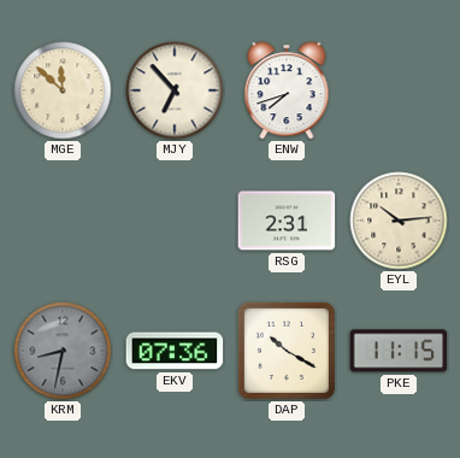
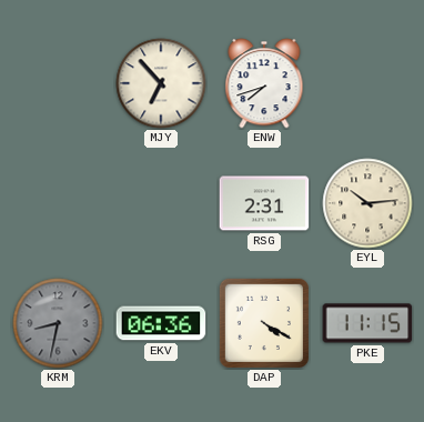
MGE: 11:52 -> none
EKV: 07:36 -> 06:36
DAP: 10:20 -> 4:20
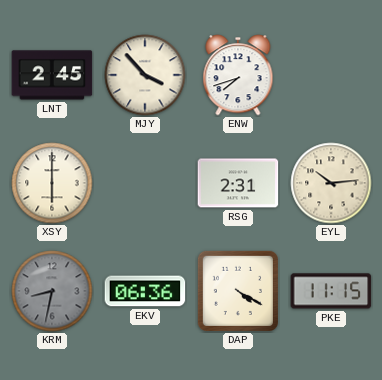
LNT: none -> 2:45
MJY: 6:53 -> 3:53
XSY: none -> 6:00
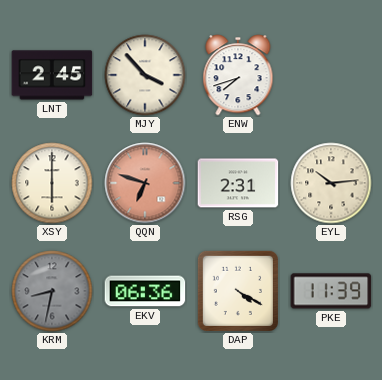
QQN: none -> 6:48
PKE: 11:15 -> 11:39
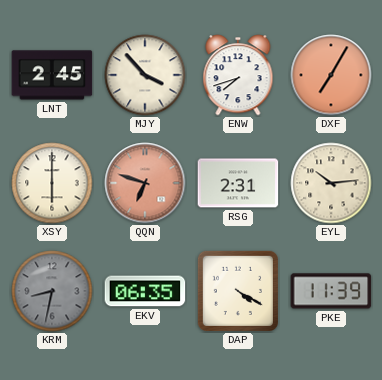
DXF: none -> 7:05
EKV: 06:36 -> 06:35
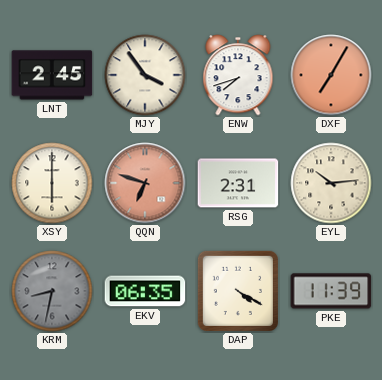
MJY: 3:53 -> 3:54
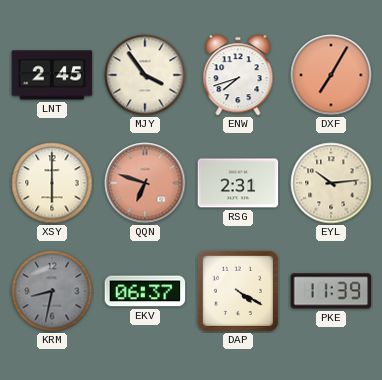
EKV: 06:35 -> 06:37
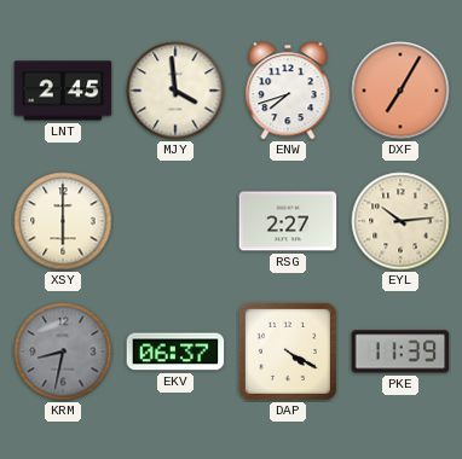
MJY: 3:54 -> 3:59
QQN: 6:48 -> none
RSG: 2:31 -> 2:27
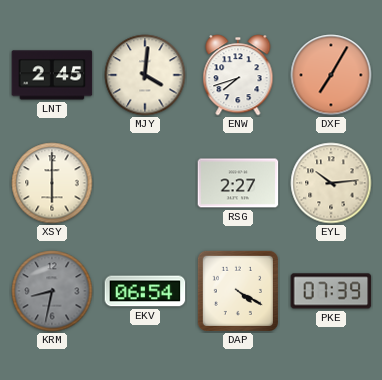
MJY: 3:59 -> 4:01
EKV: 06:37 -> 06:54
PKE: 11:39 -> 07:39
